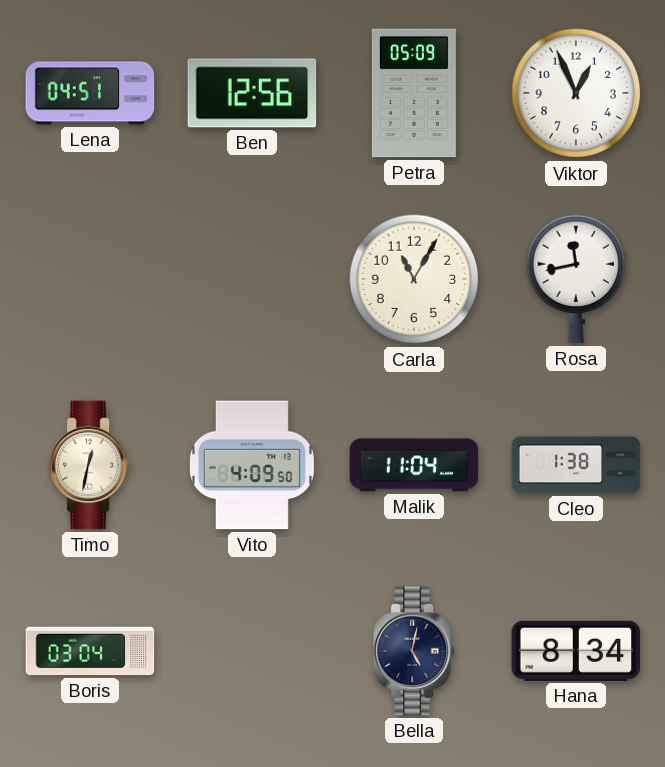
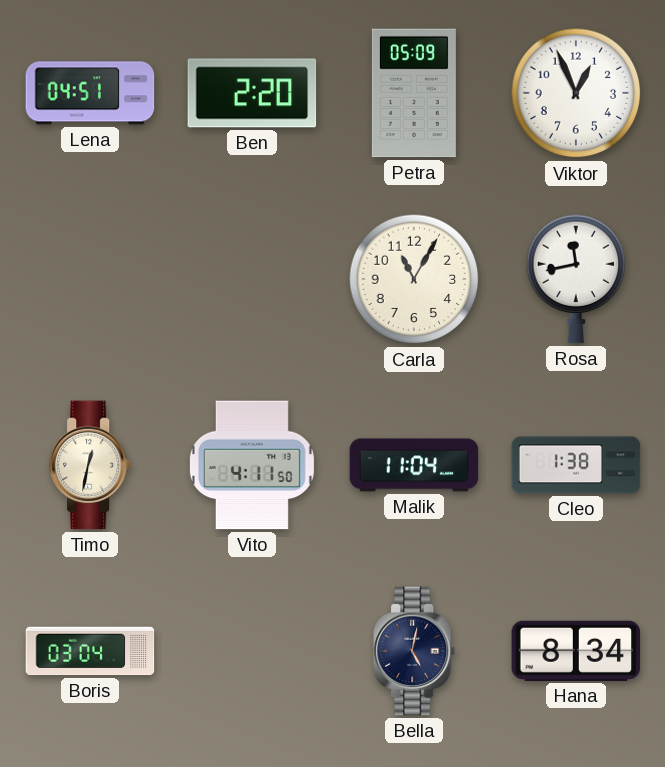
Ben: 12:56 -> 2:20
Vito: 4:09 -> 4:11
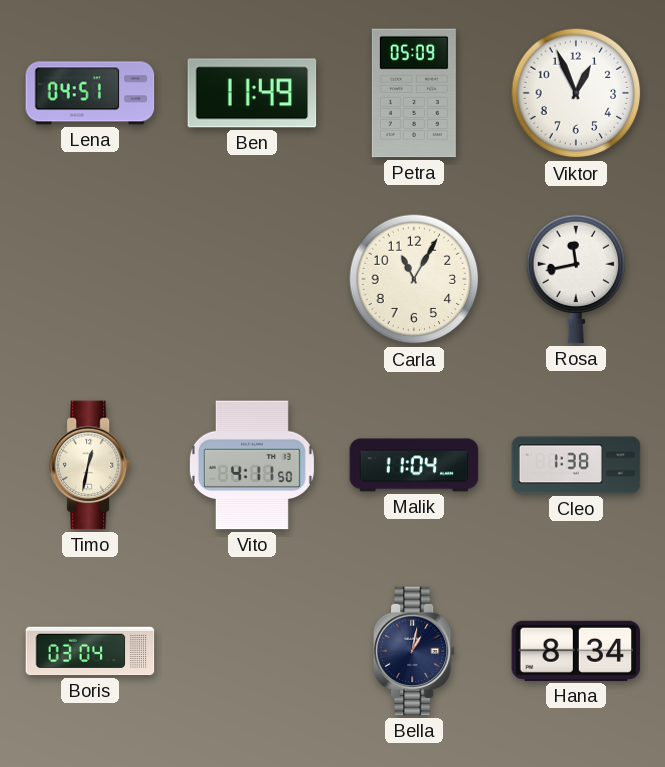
Ben: 2:20 -> 11:49
Bella: 5:02 -> 1:02
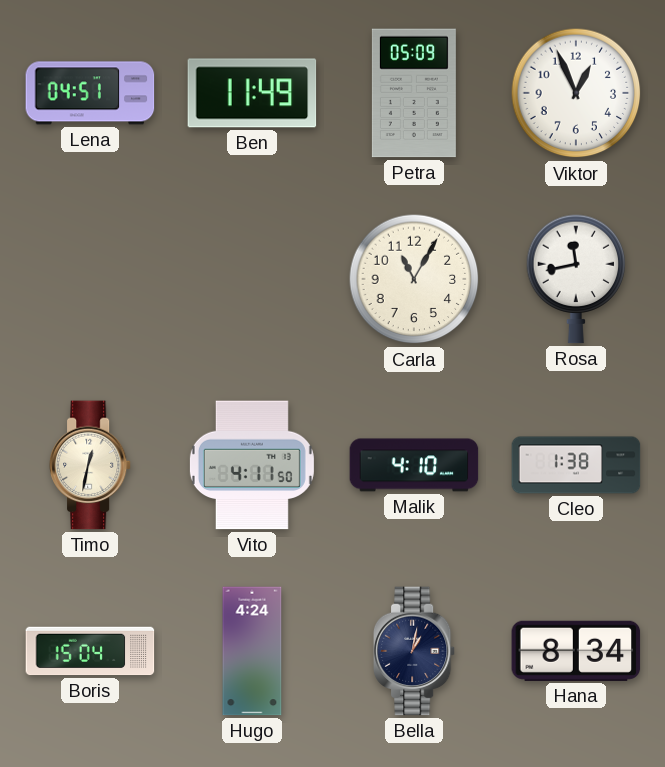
Malik: 11:04 -> 4:10
Boris: 03:04 -> 15:04
Hugo: none -> 4:24
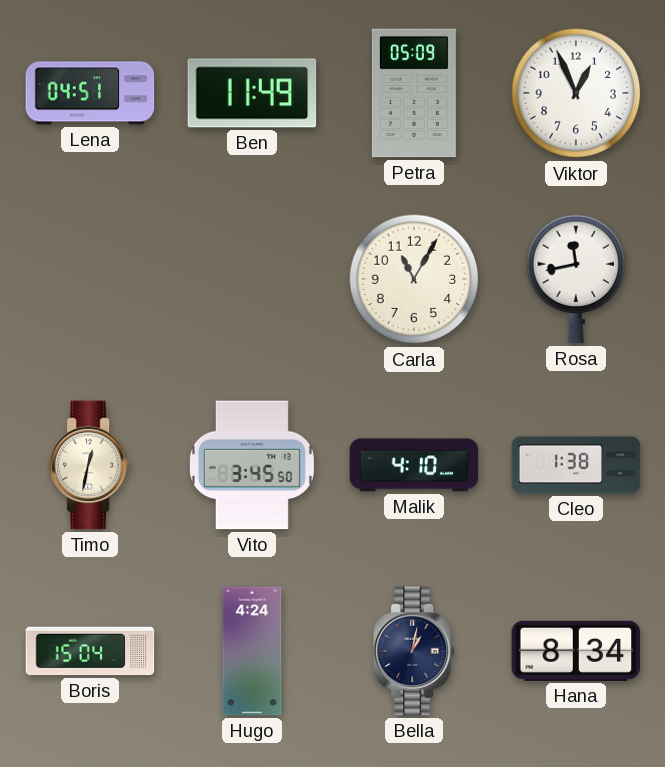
Vito: 4:11 -> 3:45
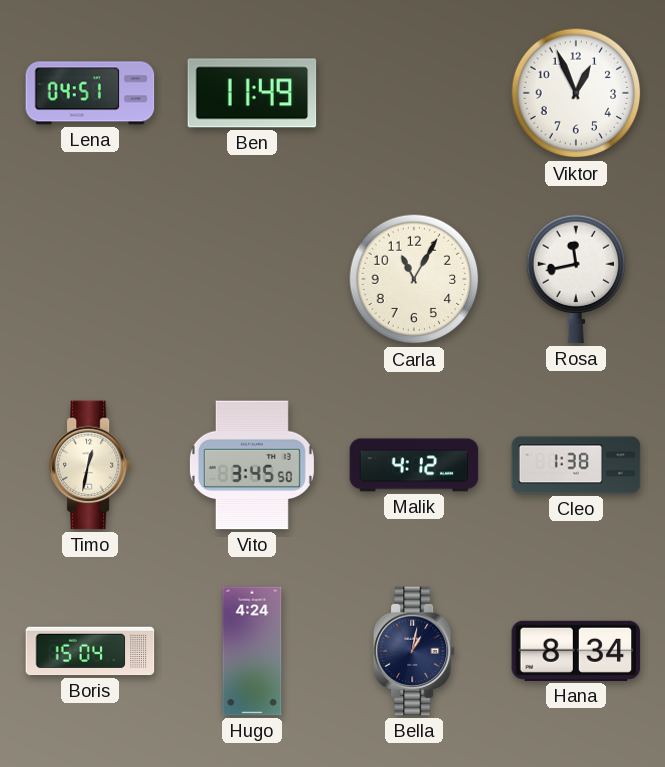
Petra: 05:09 -> none
Malik: 4:10 -> 4:12
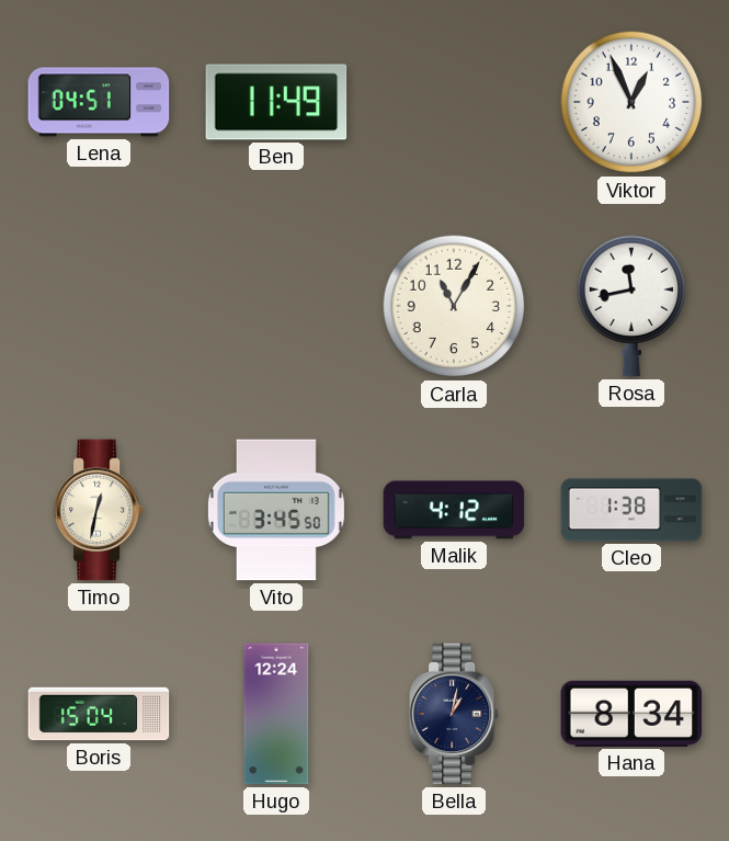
Hugo: 4:24 -> 12:24
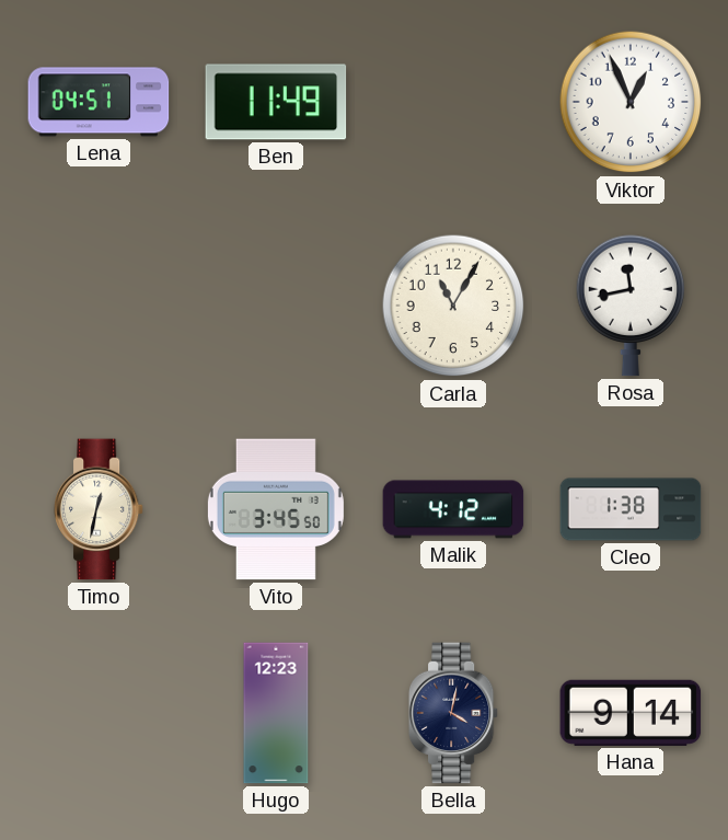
Boris: 15:04 -> none
Hugo: 12:24 -> 12:23
Bella: 1:02 -> 4:02
Hana: 8:34 -> 9:14
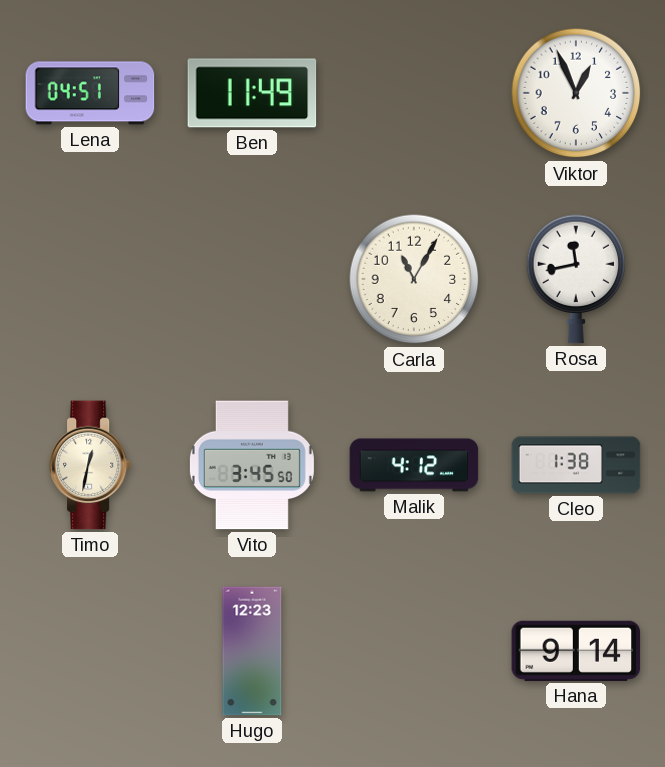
Bella: 4:02 -> none
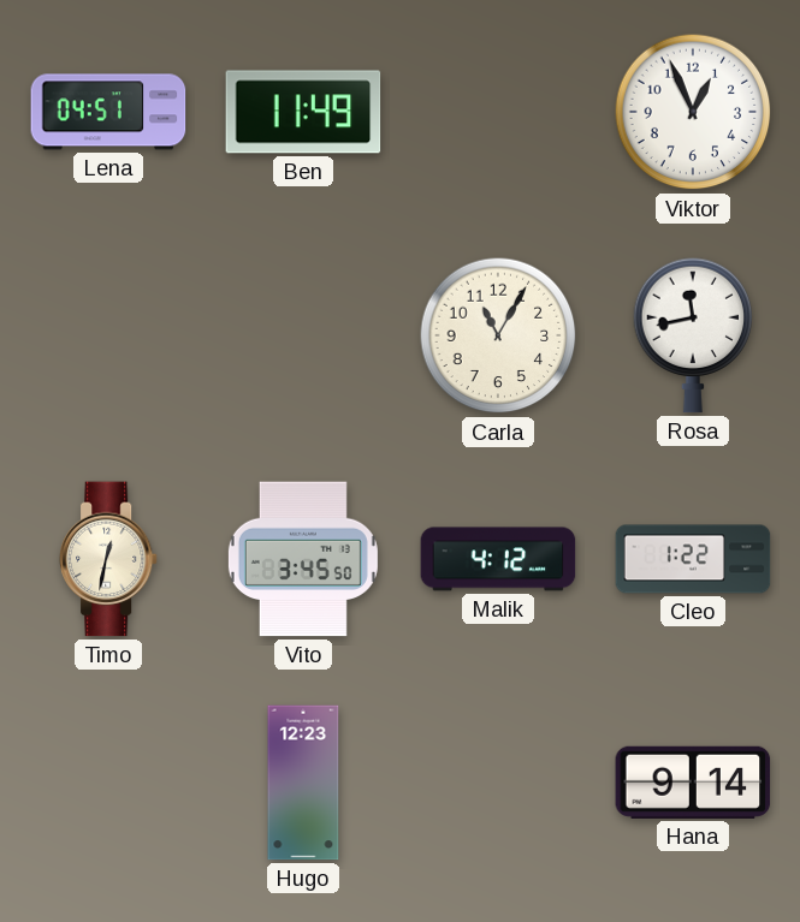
Cleo: 1:38 -> 1:22
